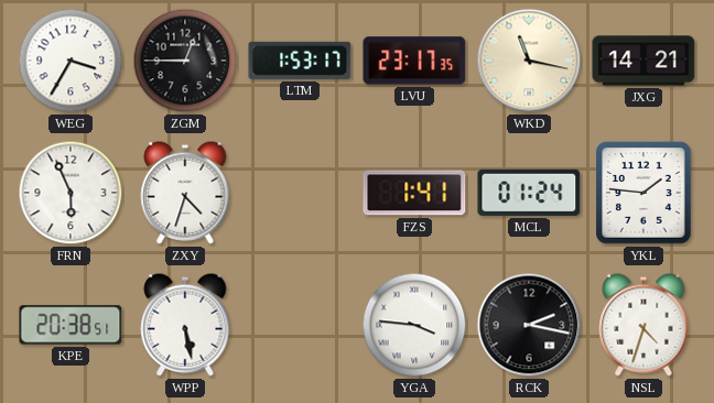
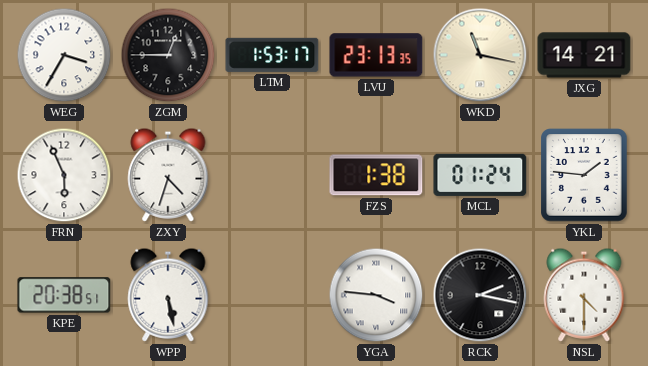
LVU: 23:17 -> 23:13
FZS: 1:41 -> 1:38
NSL: 4:33 -> 4:30
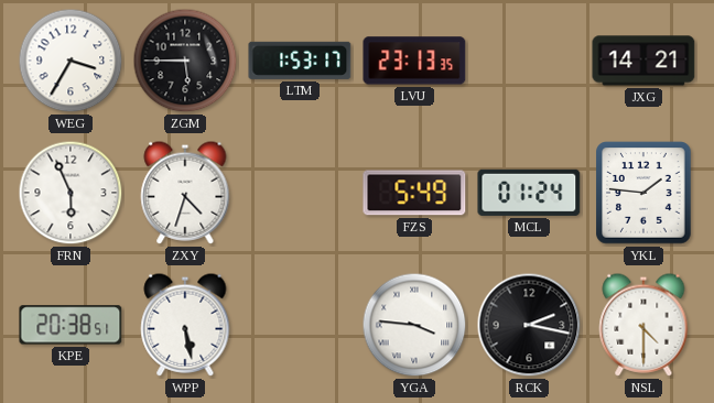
ZGM: 12:45 -> 5:45
WKD: 11:17 -> none
FZS: 1:38 -> 5:49
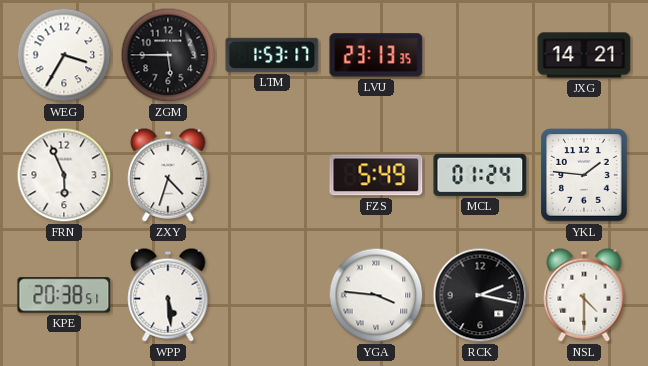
WPP: 5:28 -> 5:29
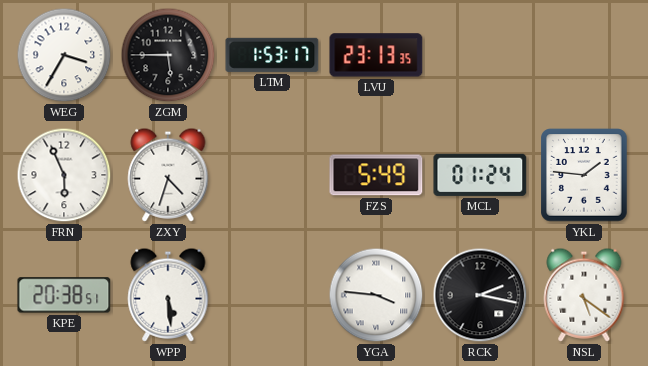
JXG: 14:21 -> none
NSL: 4:30 -> 5:21
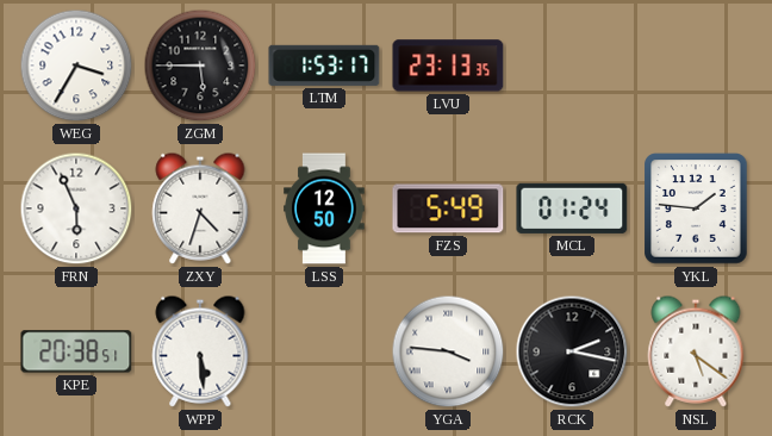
LSS: none -> 12:50
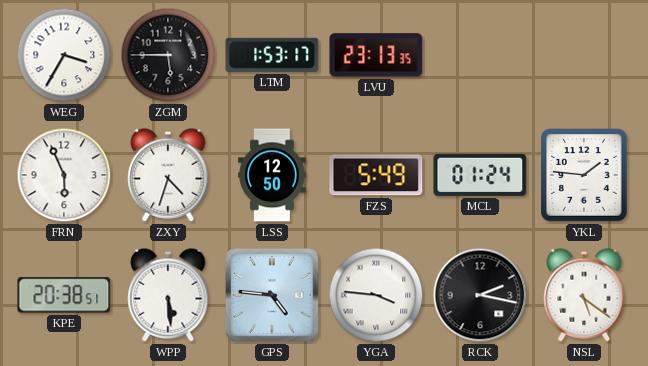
GPS: none -> 4:46
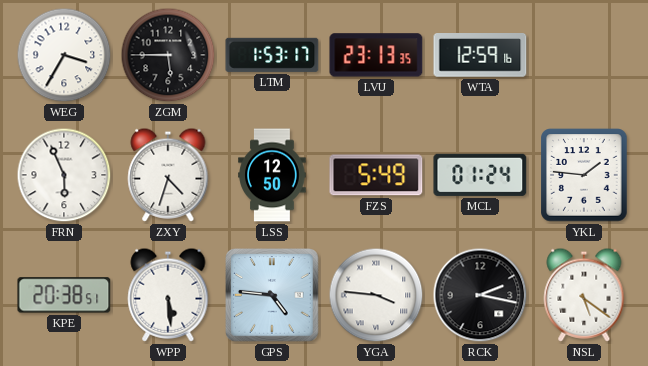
WTA: none -> 12:59
